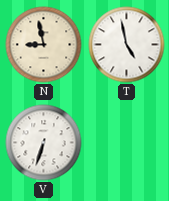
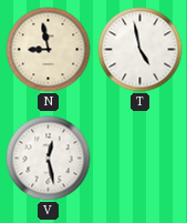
V: 6:33 -> 12:28
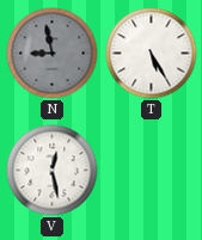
N dial: cream -> grey
T: 4:58 -> 5:25
